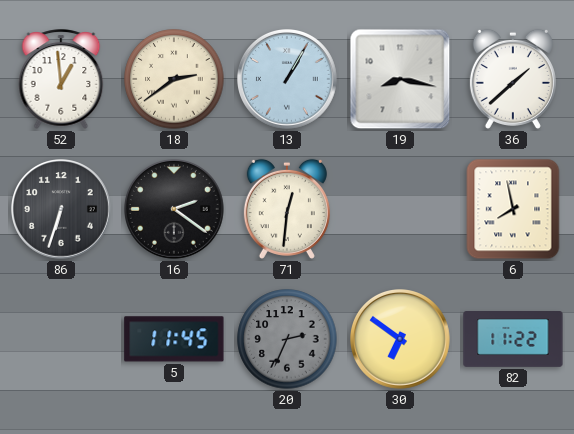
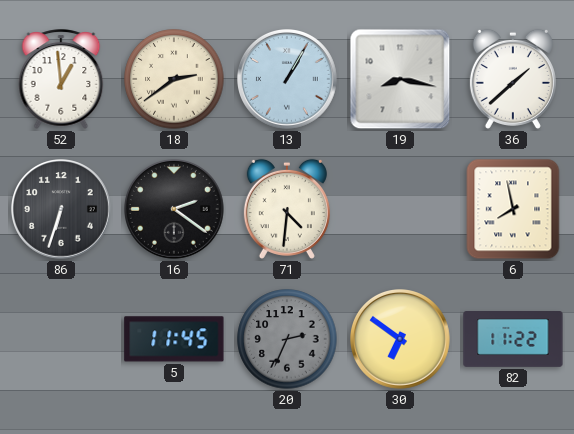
71: 12:31 -> 4:31
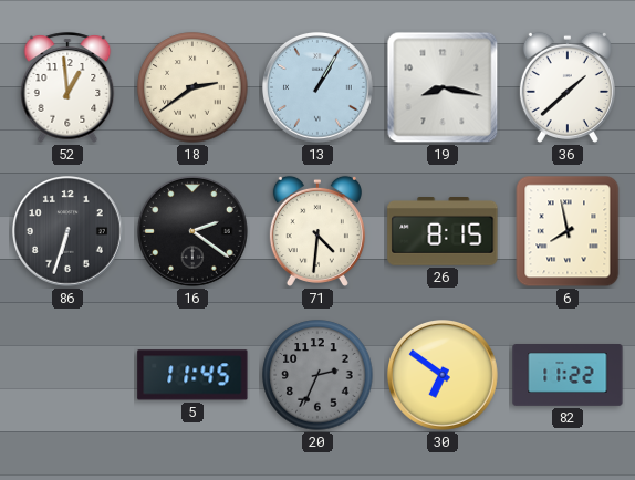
26: none -> 8:15
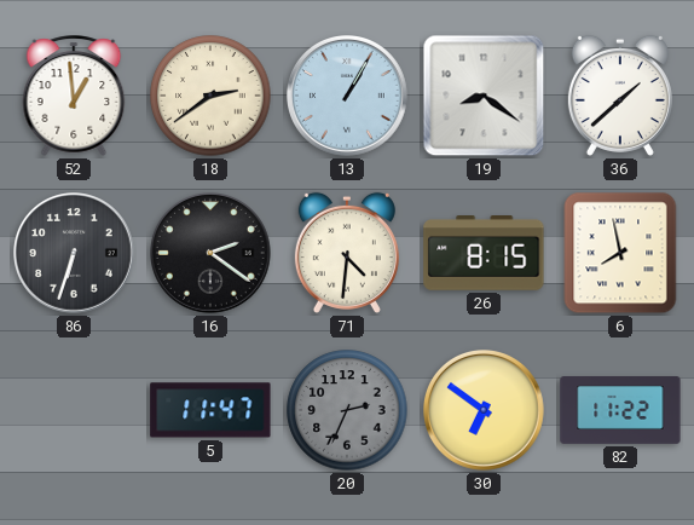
19: 8:17 -> 8:21
5: 11:45 -> 11:47
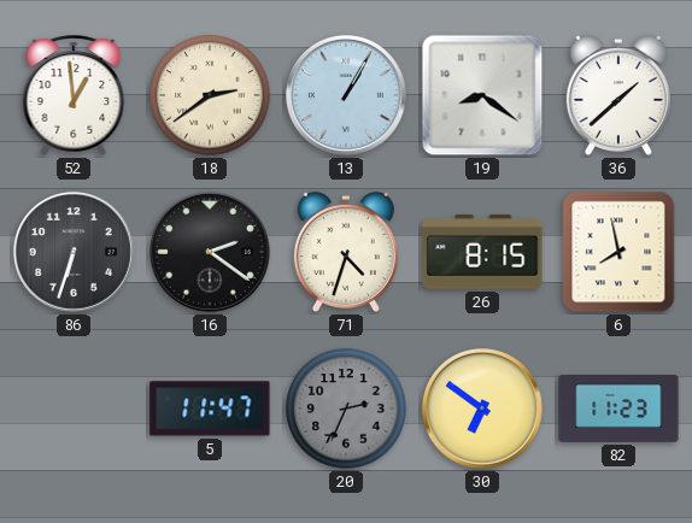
71: 4:31 -> 4:33
82: 11:22 -> 11:23
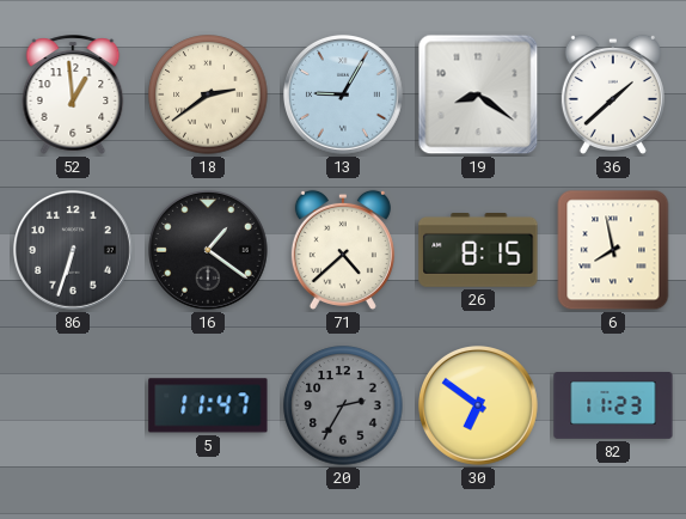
13: 1:05 -> 9:05
16: 2:21 -> 1:21
71: 4:33 -> 4:38
20: 2:34 -> 2:35
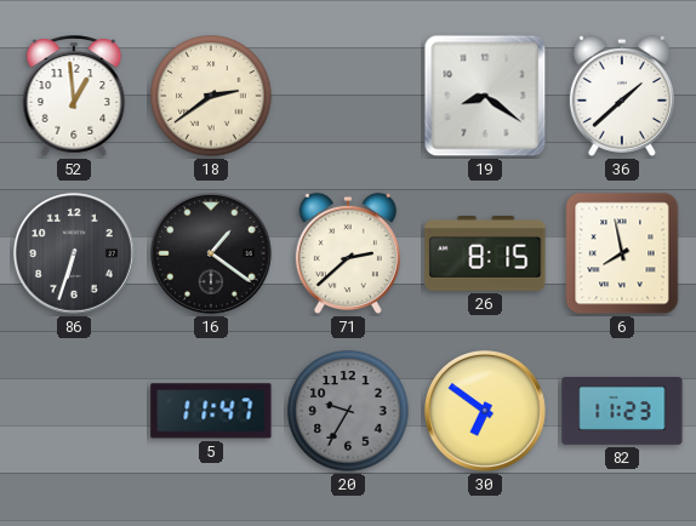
13: 9:05 -> none
71: 4:38 -> 2:38
20: 2:35 -> 9:35
